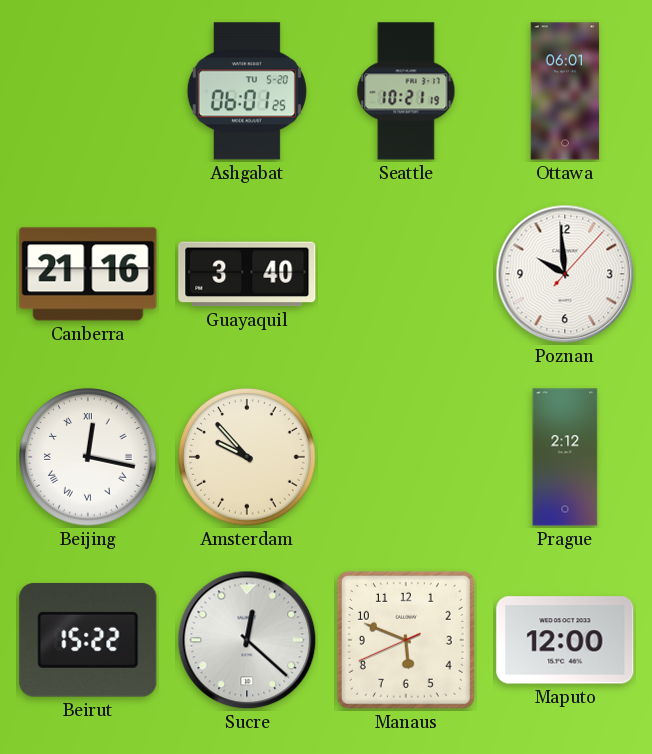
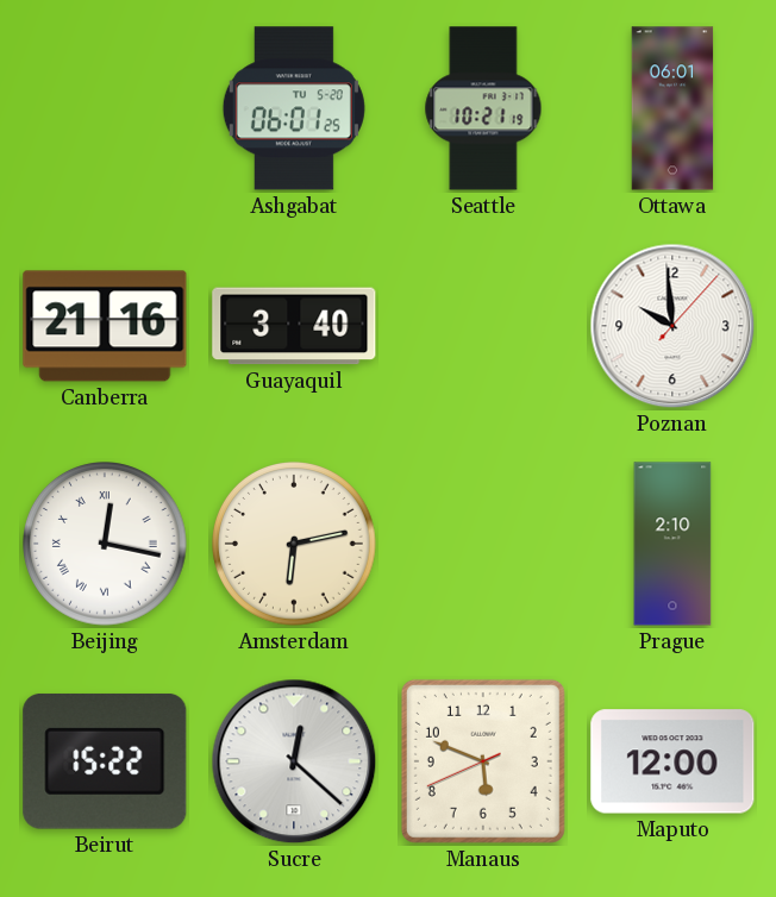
Amsterdam: 9:53 -> 6:13
Prague: 2:12 -> 2:10
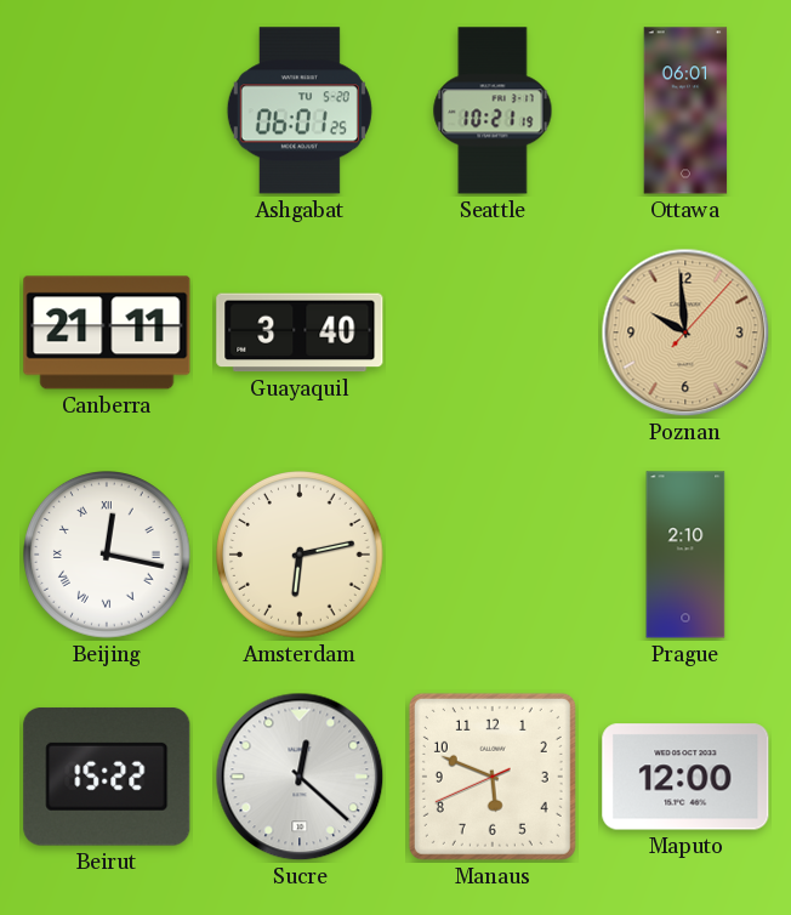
Canberra: 21:16 -> 21:11
Poznan dial: white -> champagne
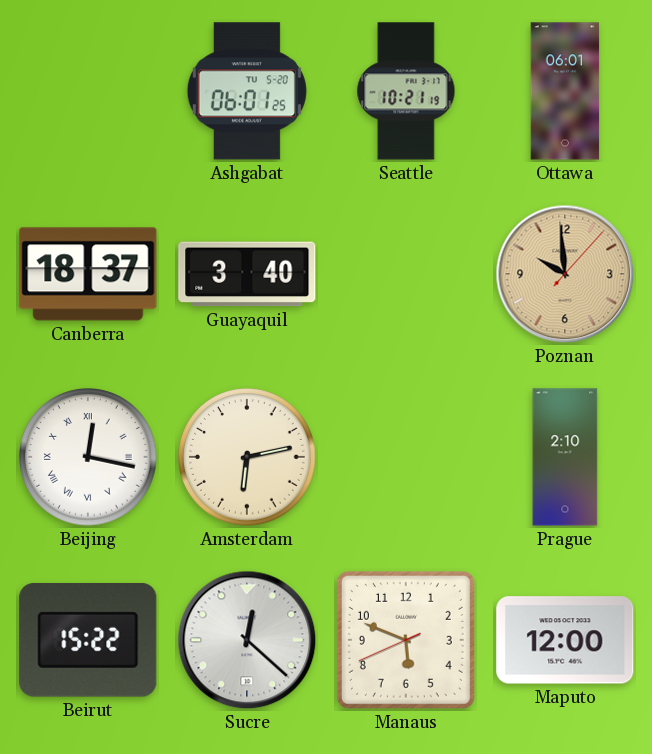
Canberra: 21:11 -> 18:37
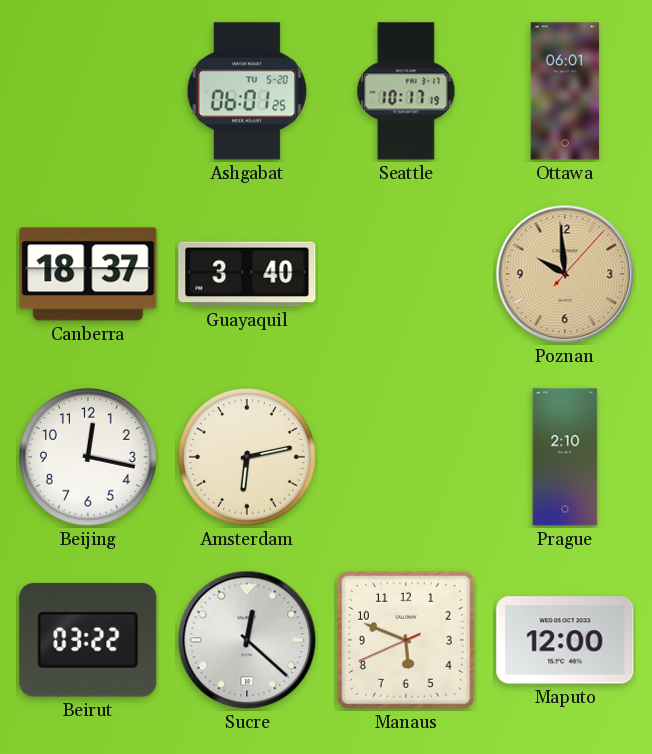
Seattle: 10:21 -> 10:17
Beijing numerals: Roman -> Arabic
Beirut: 15:22 -> 03:22
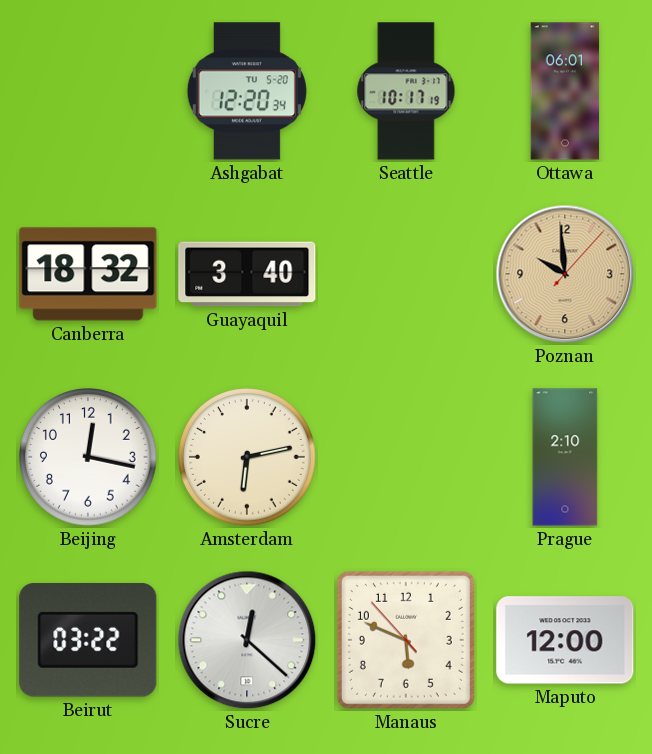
Ashgabat: 06:01 -> 12:20
Canberra: 18:37 -> 18:32
Manaus: 5:48:41 -> 5:48:53
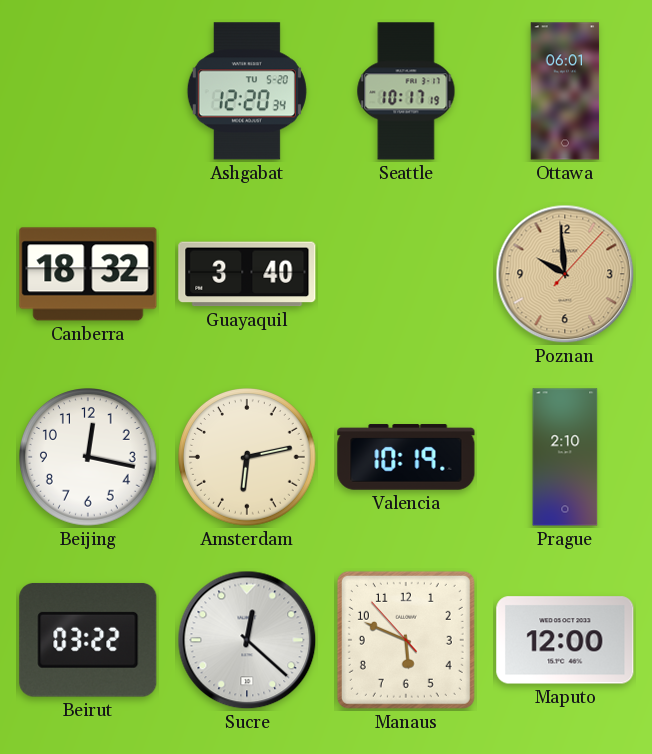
Valencia: none -> 10:19
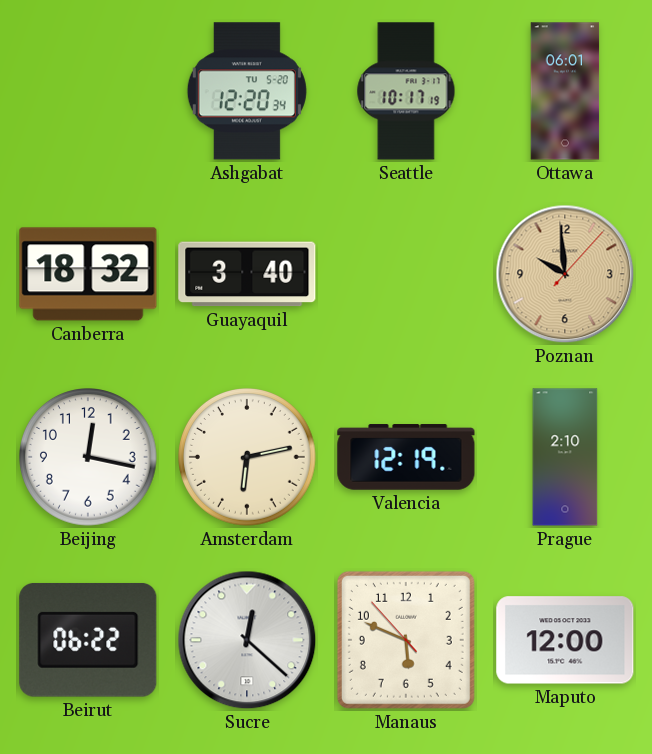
Valencia: 10:19 -> 12:19
Beirut: 03:22 -> 06:22
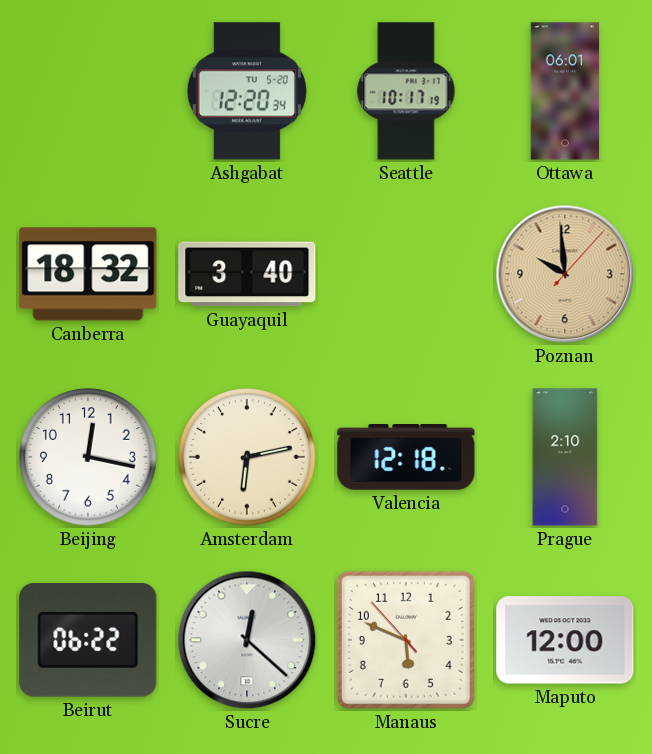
Valencia: 12:19 -> 12:18
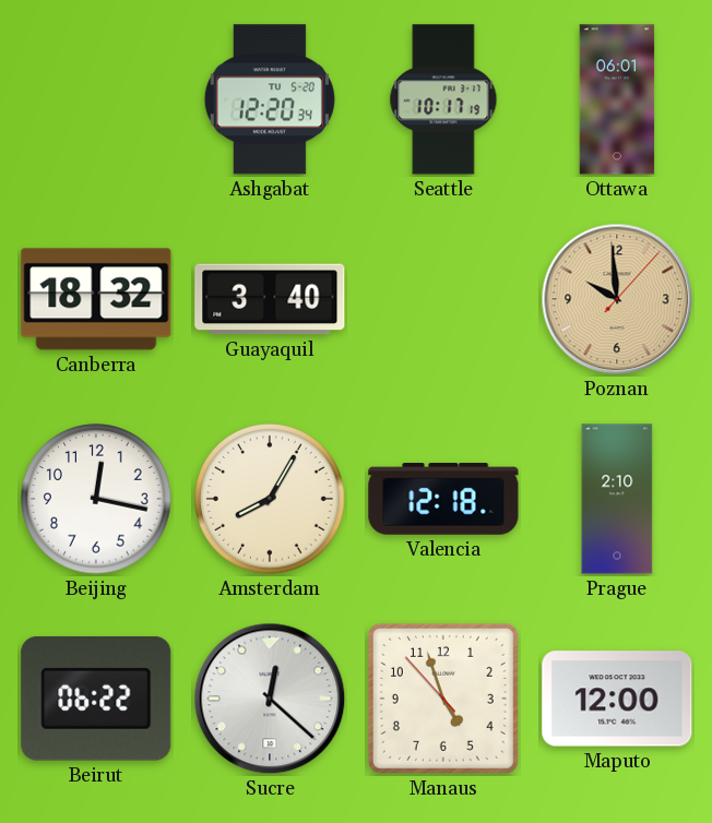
Amsterdam: 6:13 -> 8:05
Manaus: 5:48 -> 4:56
